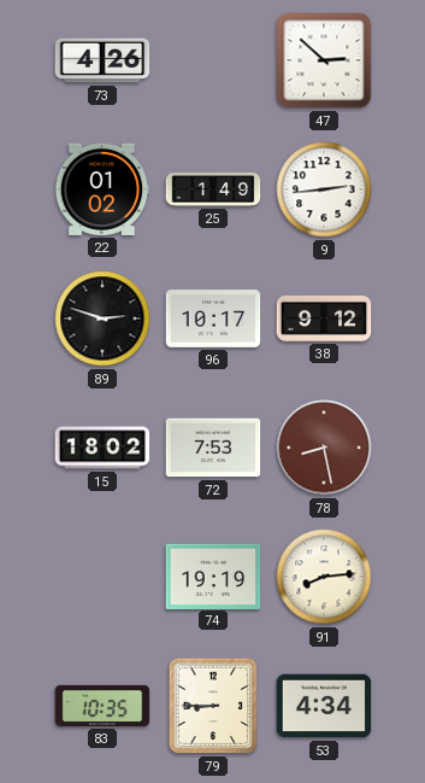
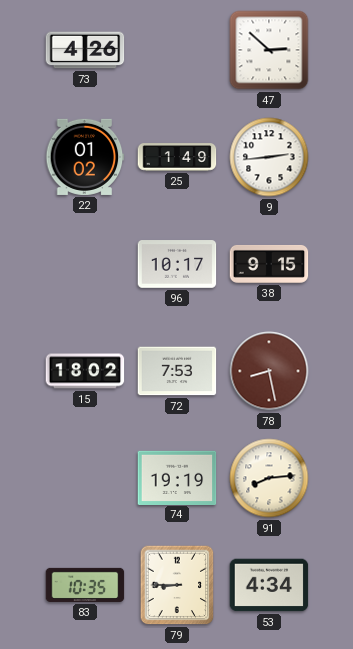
89: 2:48 -> none
38: 9:12 -> 9:15
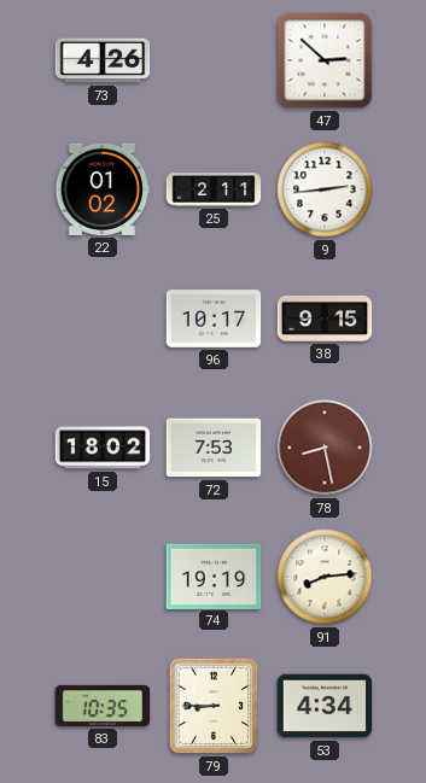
25: 1:49 -> 2:11
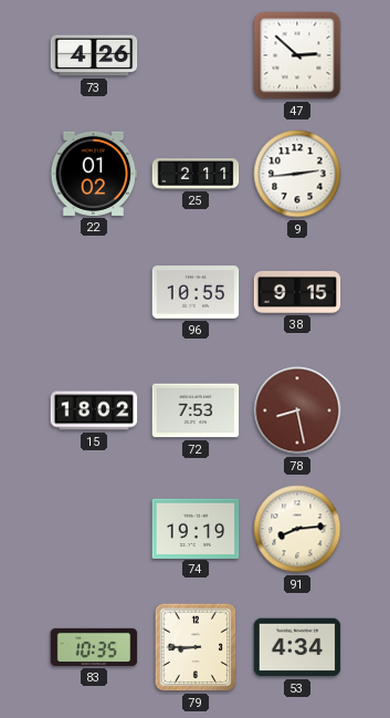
96: 10:17 -> 10:55
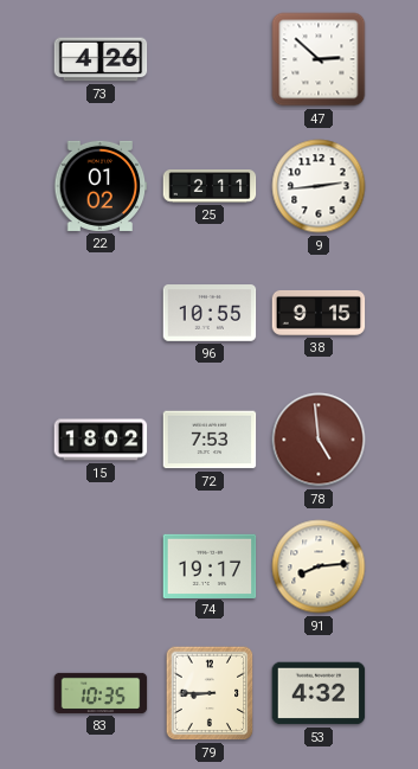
78: 8:28 -> 4:59
74: 19:19 -> 19:17
53: 4:34 -> 4:32
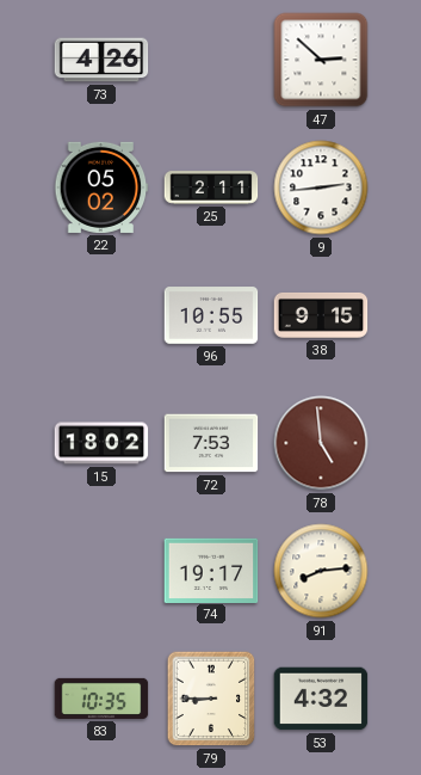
22: 01:02 -> 05:02
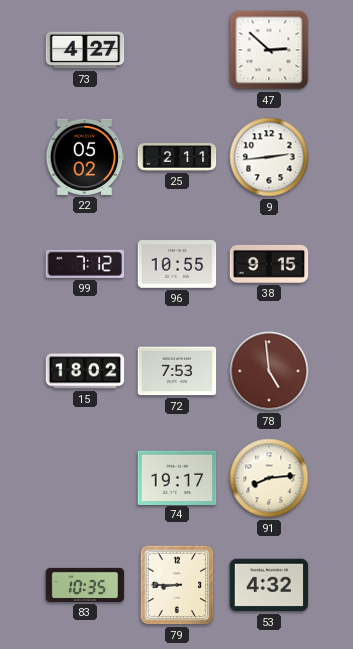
73: 4:26 -> 4:27
99: none -> 7:12
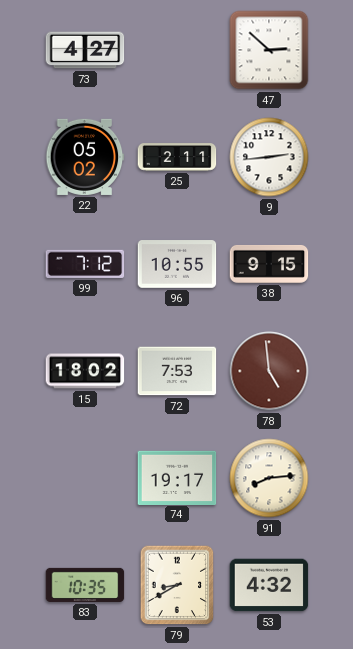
79: 8:45 -> 8:40
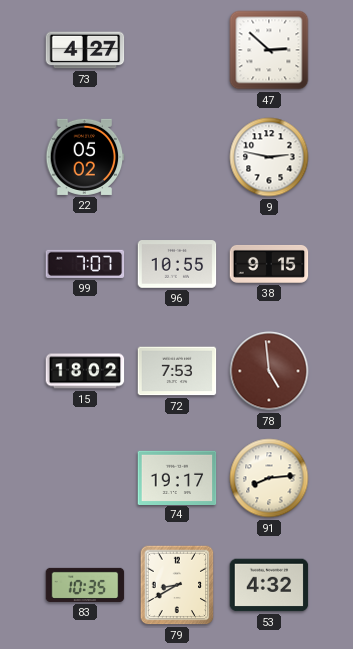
25: 2:11 -> none
9: 2:44 -> 2:47
99: 7:12 -> 7:07
